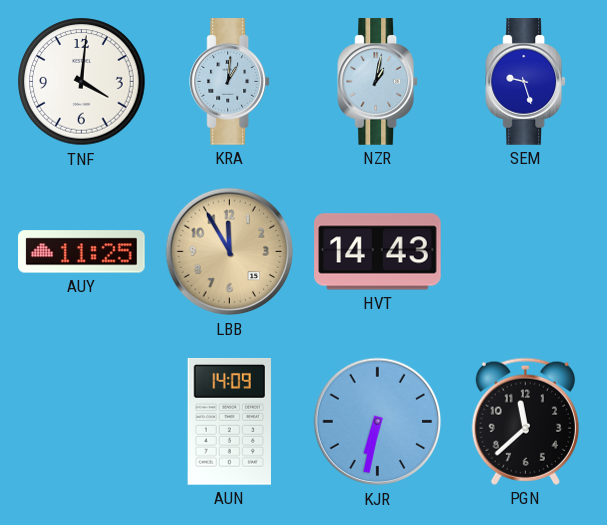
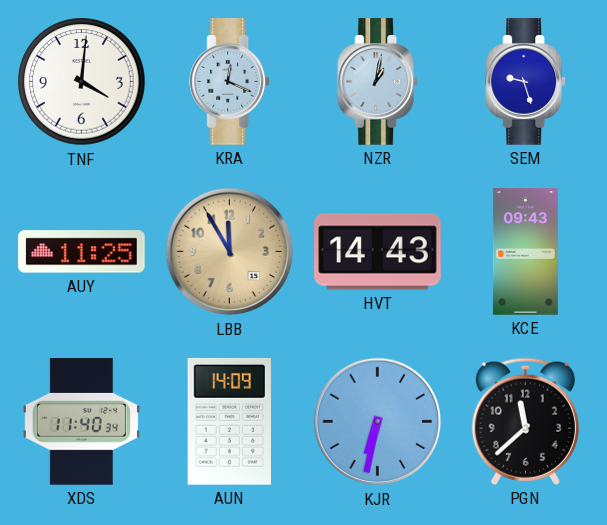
KRA: 1:01 -> 12:19
KCE: none -> 09:43
XDS: none -> 11:40
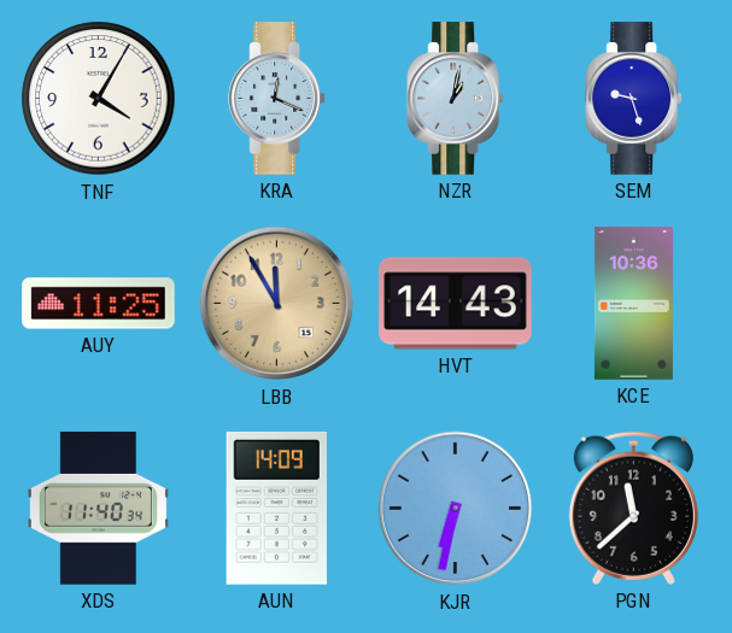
TNF: 4:01 -> 4:05
KCE: 09:43 -> 10:36
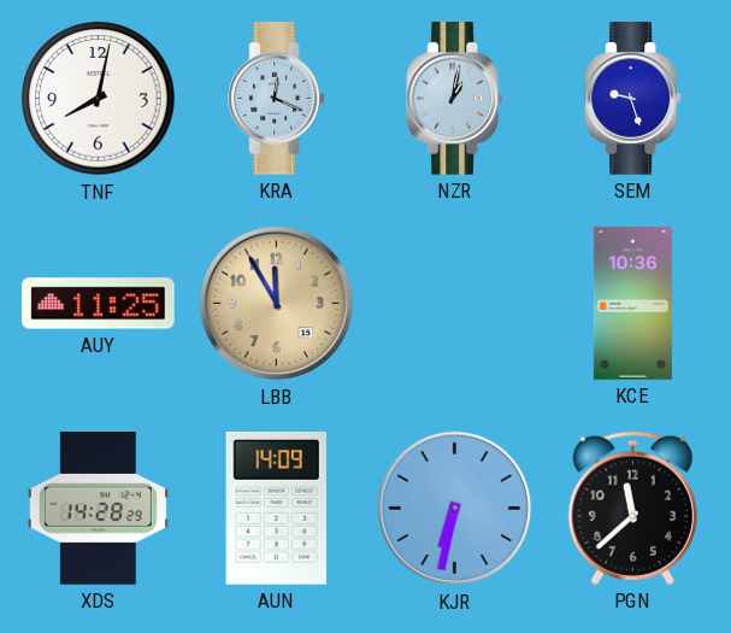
TNF: 4:05 -> 8:02
HVT: 14:43 -> none
XDS: 11:40 -> 14:28
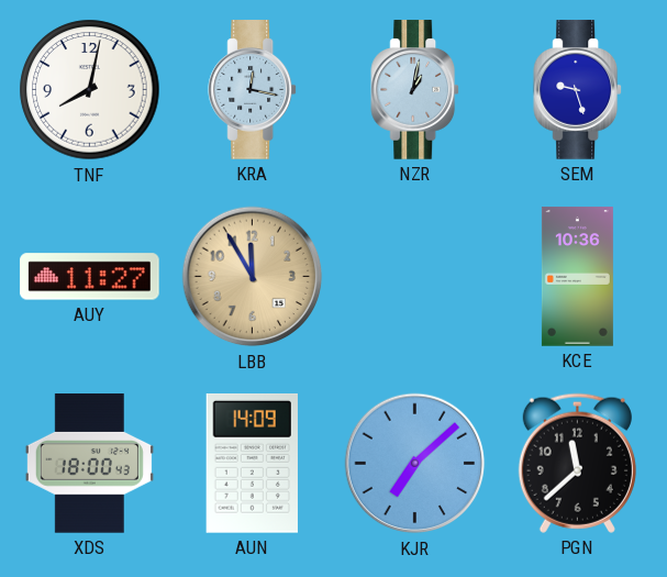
KRA: 12:19 -> 12:17
AUY: 11:25 -> 11:27
XDS: 14:28 -> 18:00
KJR: 6:32 -> 7:08
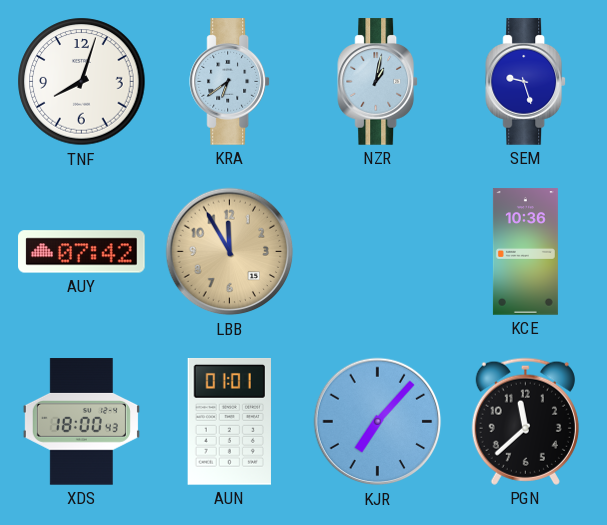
TNF: 8:02 -> 8:03
KRA: 12:17 -> 6:39
AUY: 11:27 -> 07:42
AUN: 14:09 -> 01:01
KJR: 7:08 -> 7:07
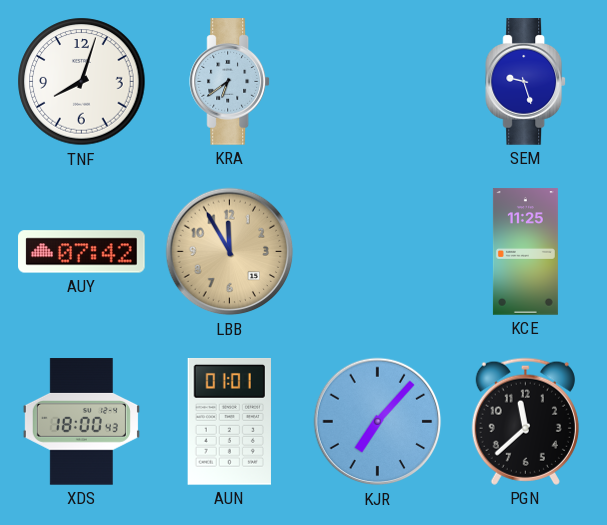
NZR: 1:02 -> none
KCE: 10:36 -> 11:25
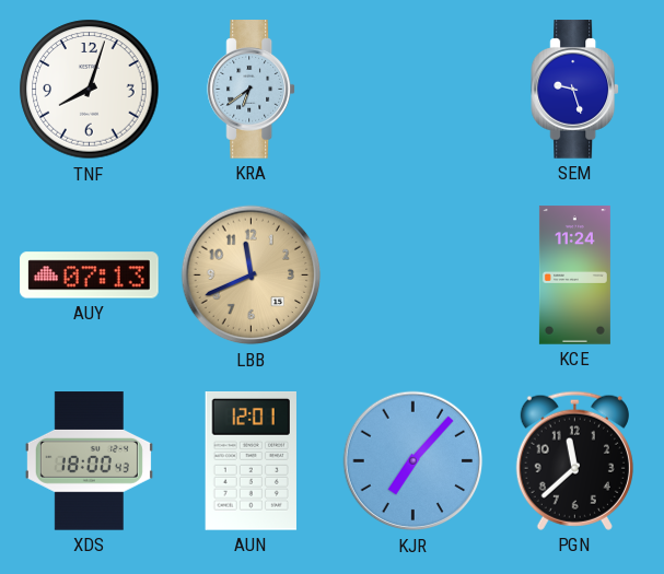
AUY: 07:42 -> 07:13
LBB: 11:55 -> 11:41
KCE: 11:25 -> 11:24
AUN: 01:01 -> 12:01
